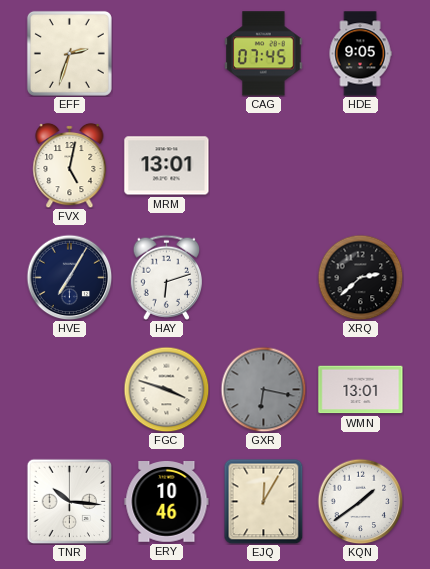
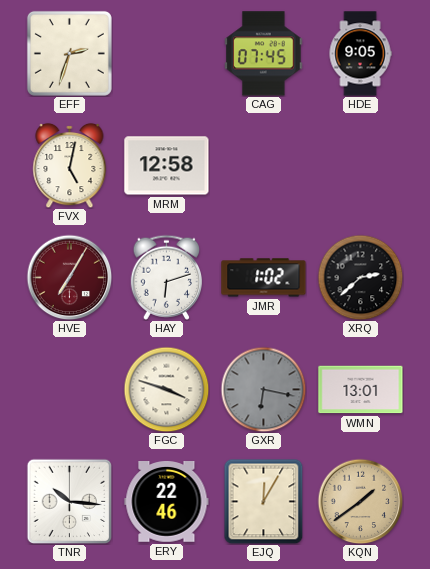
MRM: 13:01 -> 12:58
HVE dial: navy -> burgundy
JMR: none -> 1:02
ERY: 10:46 -> 22:46
KQN dial: white -> champagne
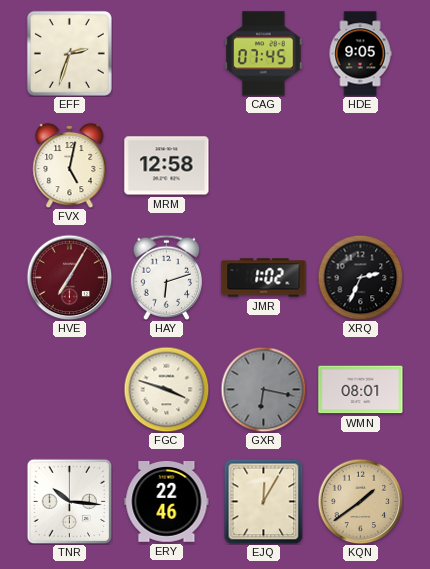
XRQ: 2:38 -> 2:34
WMN: 13:01 -> 08:01
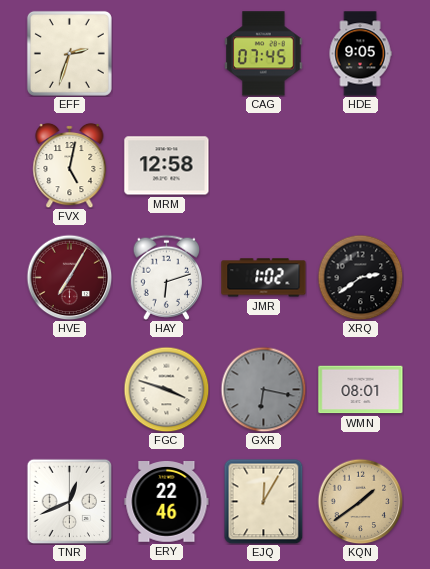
XRQ: 2:34 -> 2:39
TNR: 10:16 -> 12:41
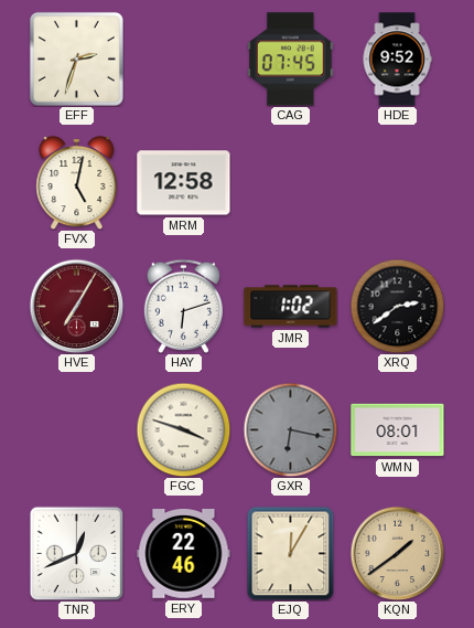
HDE: 9:05 -> 9:52
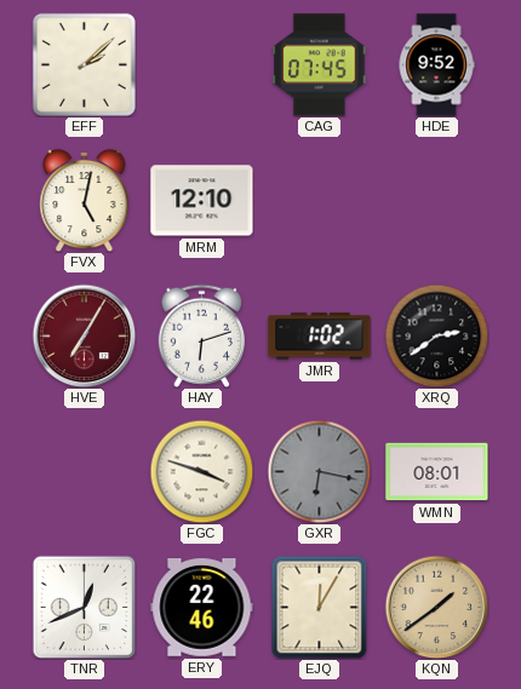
EFF: 2:33 -> 2:08
MRM: 12:58 -> 12:10
